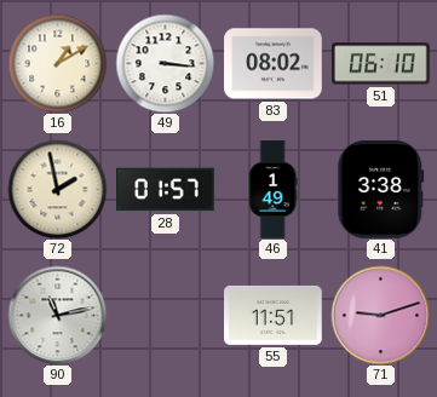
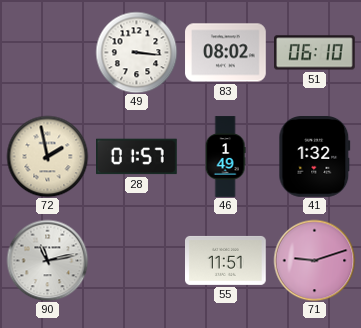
16: 1:10 -> none
41: 3:38 -> 1:32
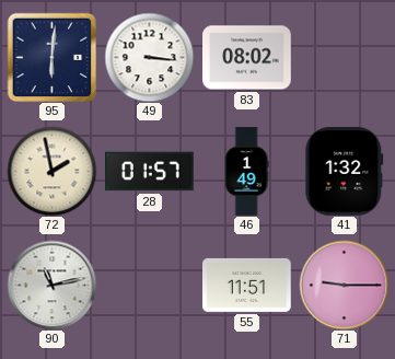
95: none -> 6:01
51: 06:10 -> none
71: 9:12 -> 9:15
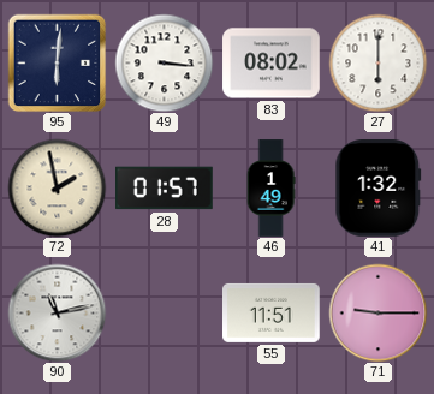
27: none -> 6:00
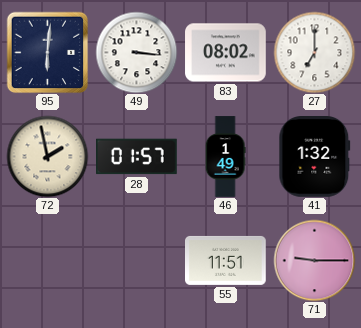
27: 6:00 -> 7:00
90: 11:13 -> none
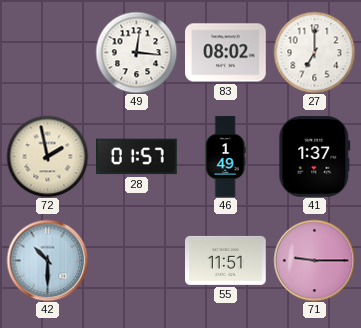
95: 6:01 -> none
49: 3:16 -> 12:16
41: 1:32 -> 1:37
42: none -> 10:30
